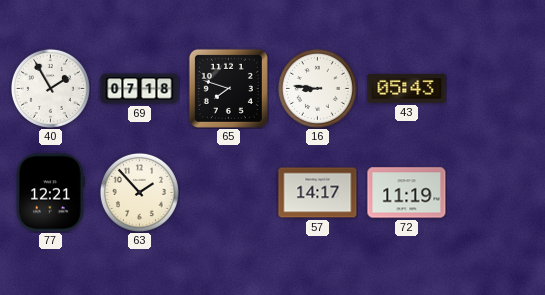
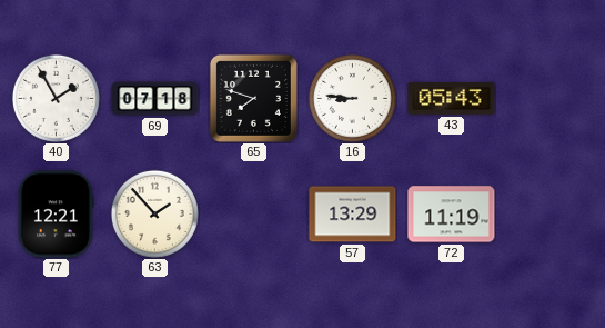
57: 14:17 -> 13:29
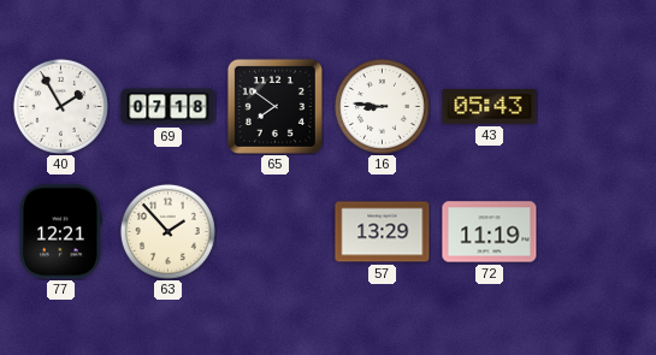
65: 7:48 -> 7:51
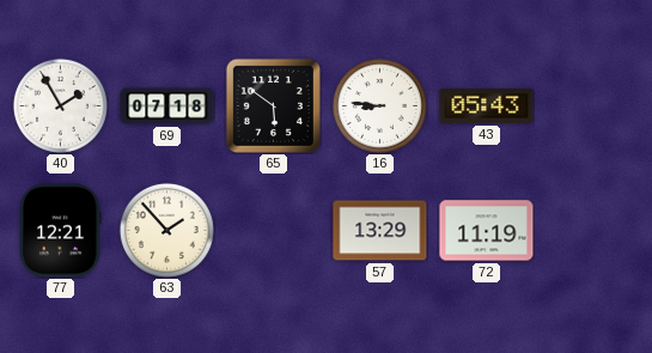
65: 7:51 -> 5:51
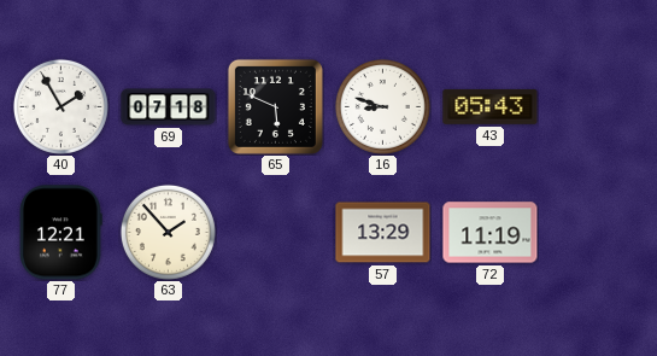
65: 5:51 -> 5:49
16: 8:46 -> 8:48
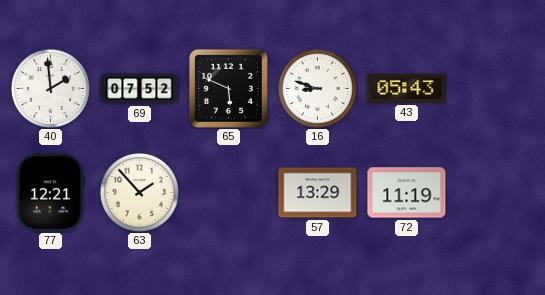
40: 1:55 -> 1:59
69: 07:18 -> 07:52
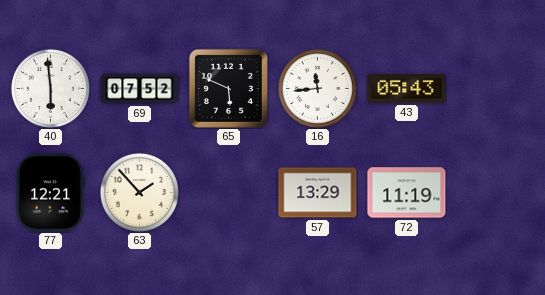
40: 1:59 -> 5:59
16: 8:48 -> 11:44
